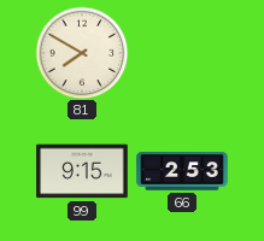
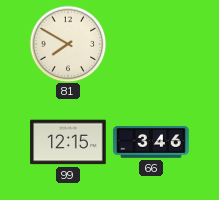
99: 9:15 -> 12:15
66: 2:53 -> 3:46
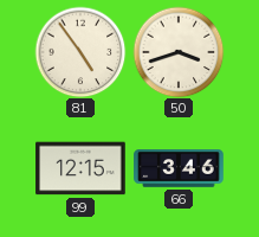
81: 7:50 -> 4:54
50: none -> 3:42
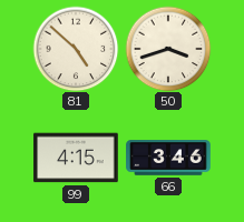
81: 4:54 -> 4:52
99: 12:15 -> 4:15
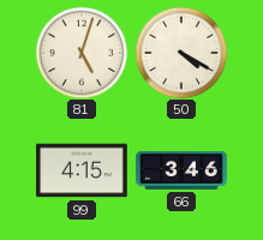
81: 4:52 -> 5:03
50: 3:42 -> 4:20
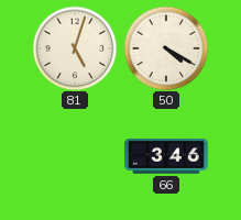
99: 4:15 -> none
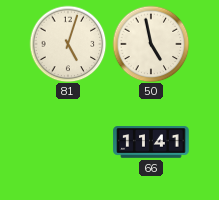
50: 4:20 -> 4:58
66: 3:46 -> 11:41
